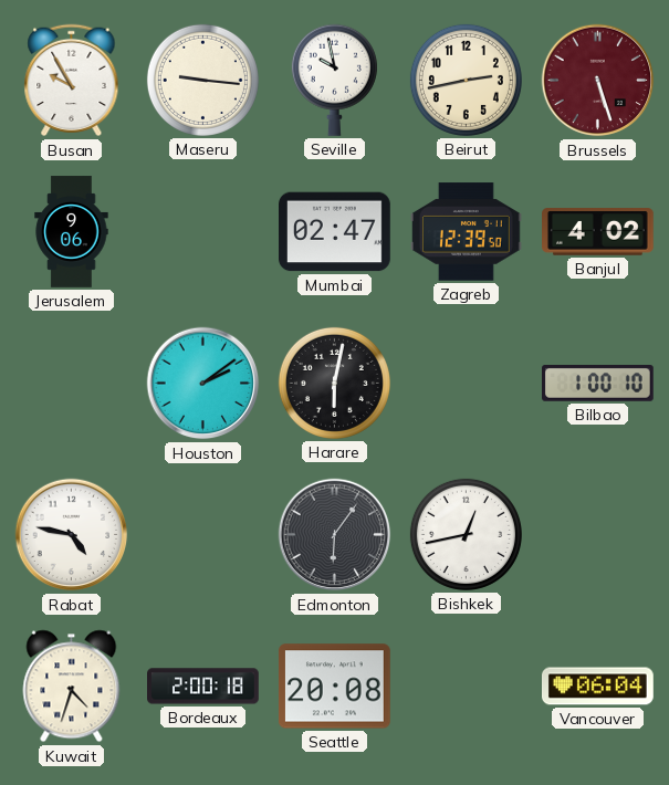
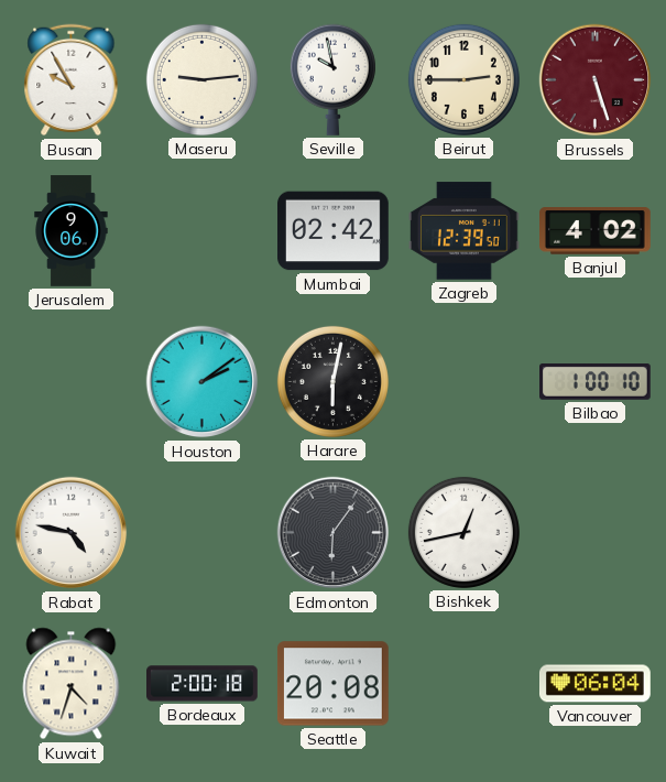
Maseru: 9:16 -> 9:14
Beirut: 2:43 -> 2:45
Mumbai: 02:47 -> 02:42
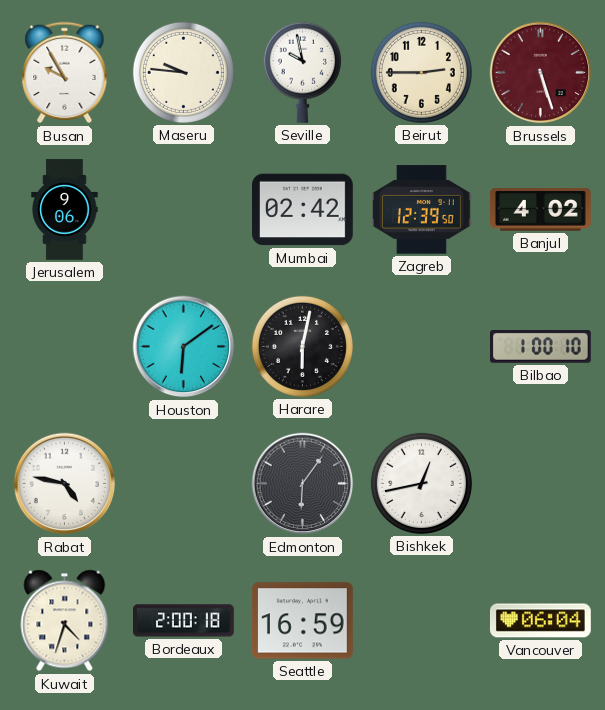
Maseru: 9:14 -> 9:46
Houston: 2:09 -> 6:09
Seattle: 20:08 -> 16:59
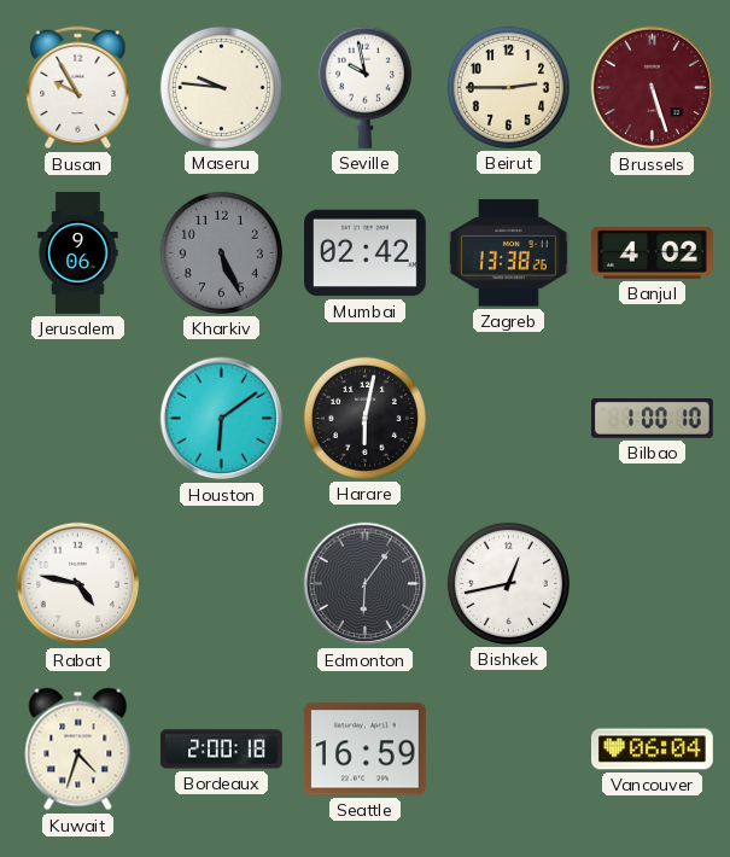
Kharkiv: none -> 5:26
Zagreb: 12:39 -> 13:38
